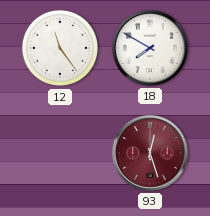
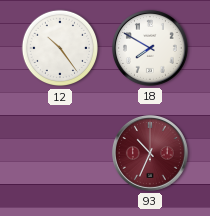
12: 11:24 -> 10:24
93: 12:27 -> 10:34
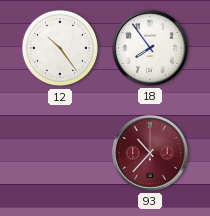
18: 7:50 -> 7:54
93: 10:34 -> 10:37
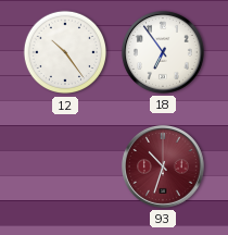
18: 7:54 -> 6:54
93: 10:37 -> 10:33
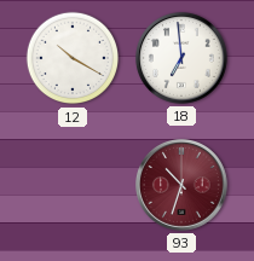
12: 10:24 -> 10:20
18: 6:54 -> 6:59
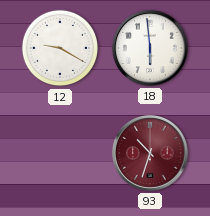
12: 10:20 -> 9:20
18: 6:59 -> 5:59
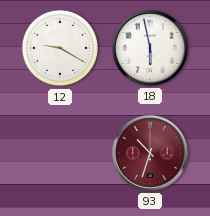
18: 5:59 -> 5:58
